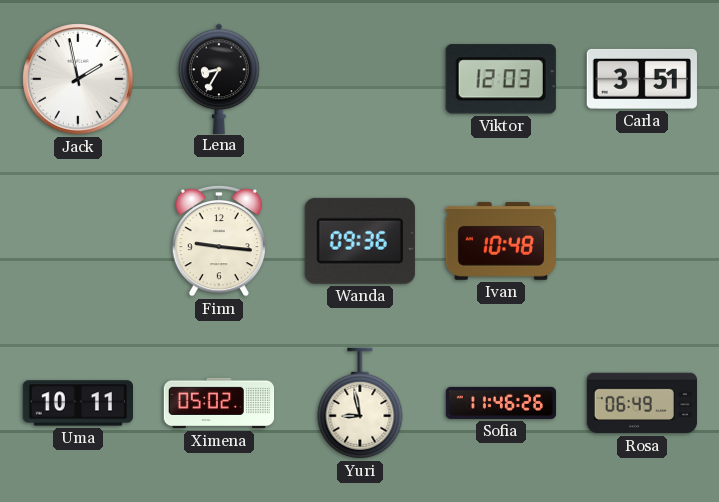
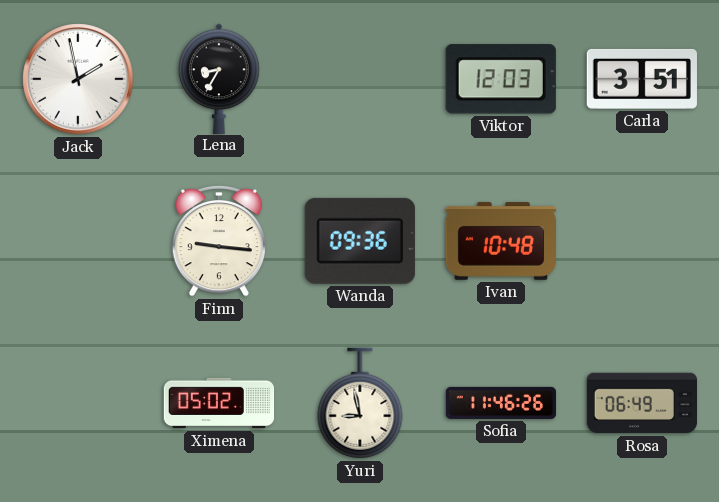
Uma: 10:11 -> none
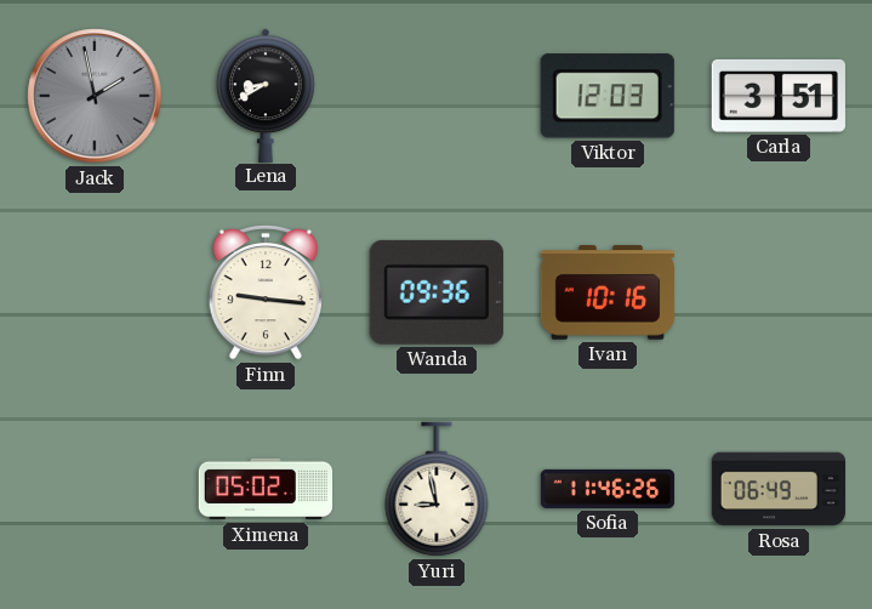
Jack dial: white -> grey
Lena: 8:35 -> 8:40
Ivan: 10:48 -> 10:16
